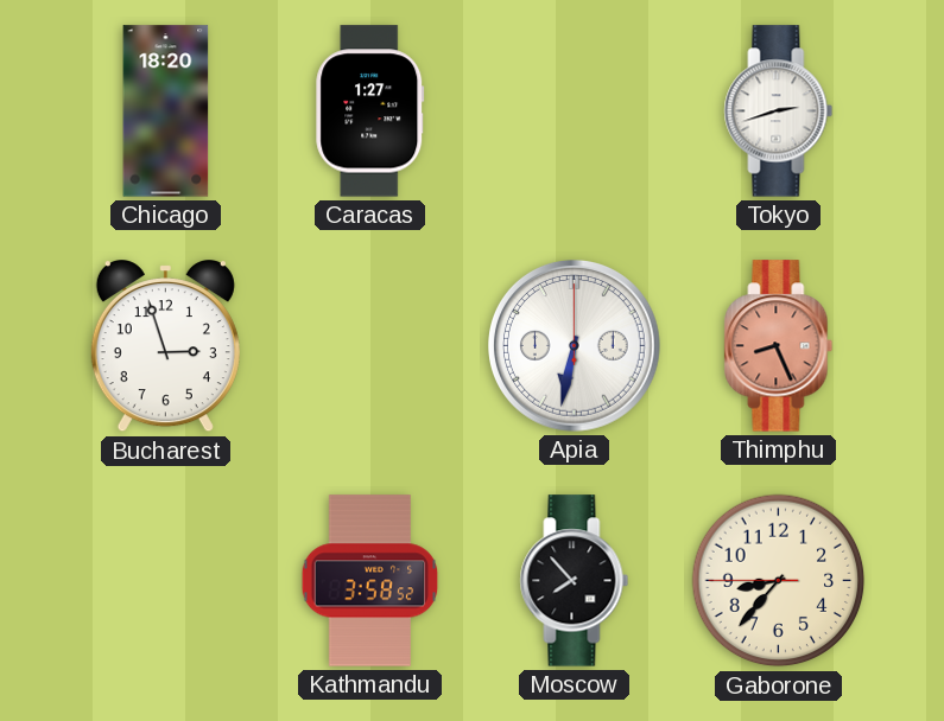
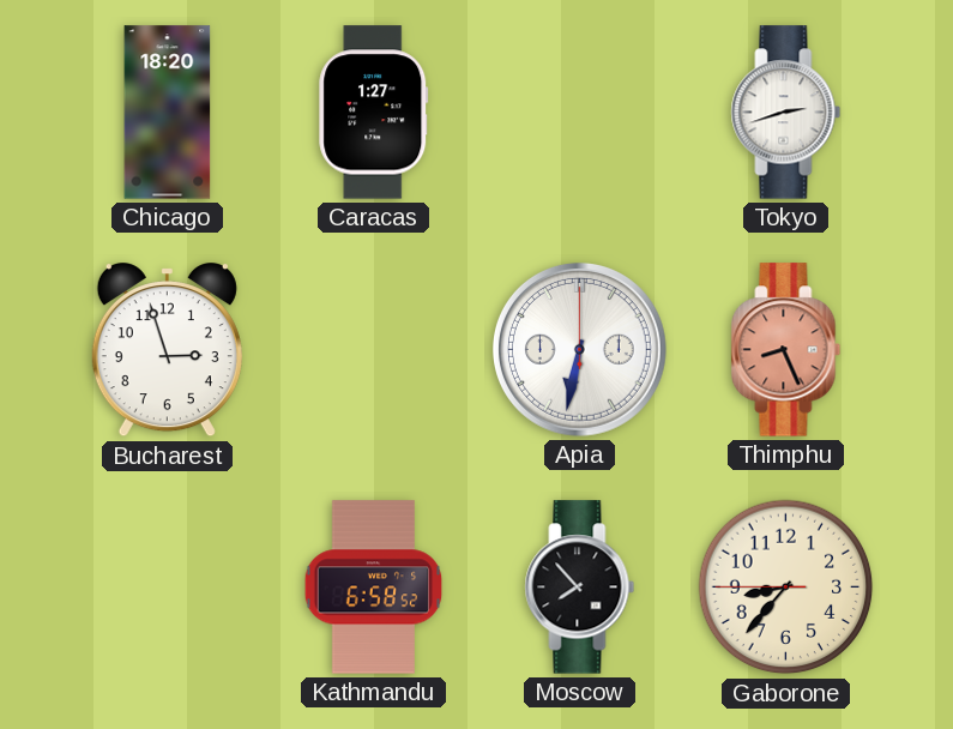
Kathmandu: 3:58 -> 6:58
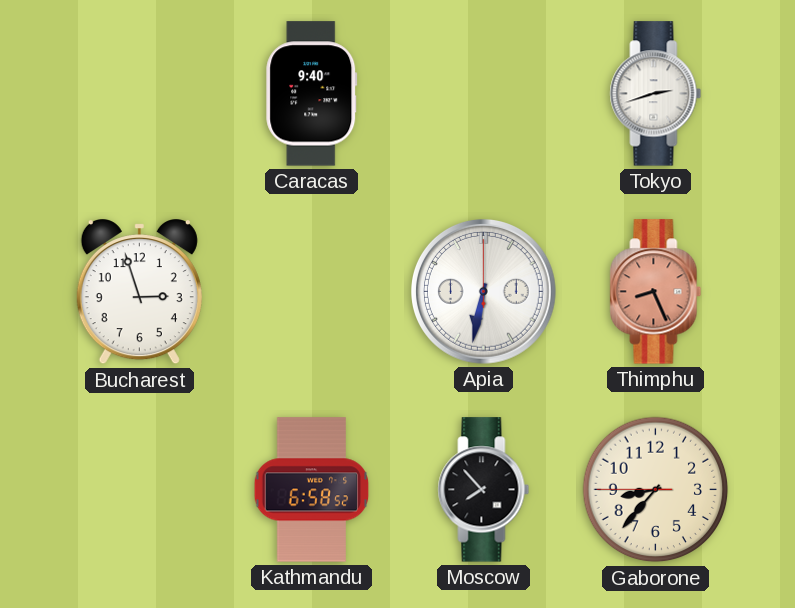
Chicago: 18:20 -> none
Caracas: 1:27 -> 9:40
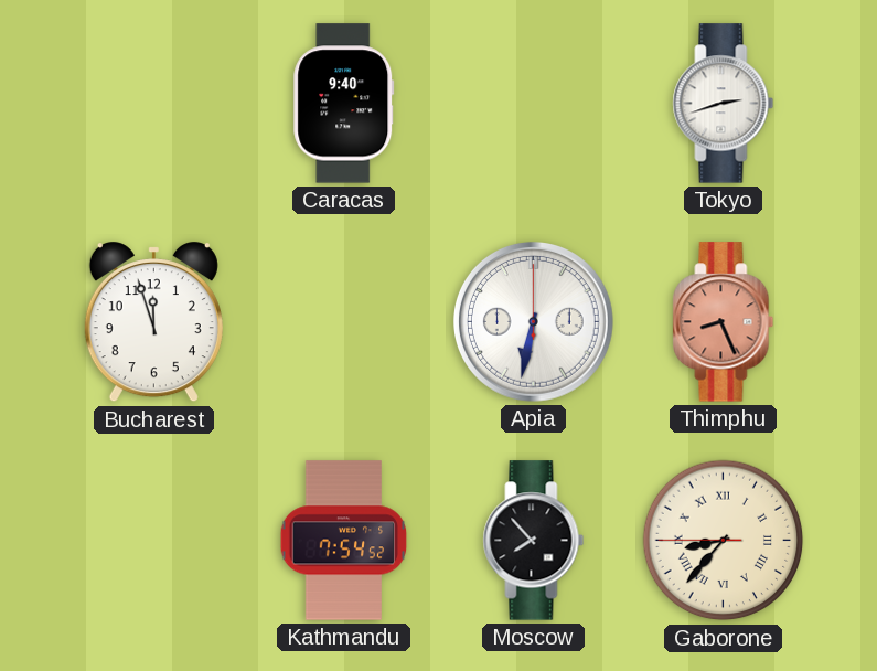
Bucharest: 2:57 -> 11:57
Kathmandu: 6:58 -> 7:54
Gaborone numerals: Arabic -> Roman
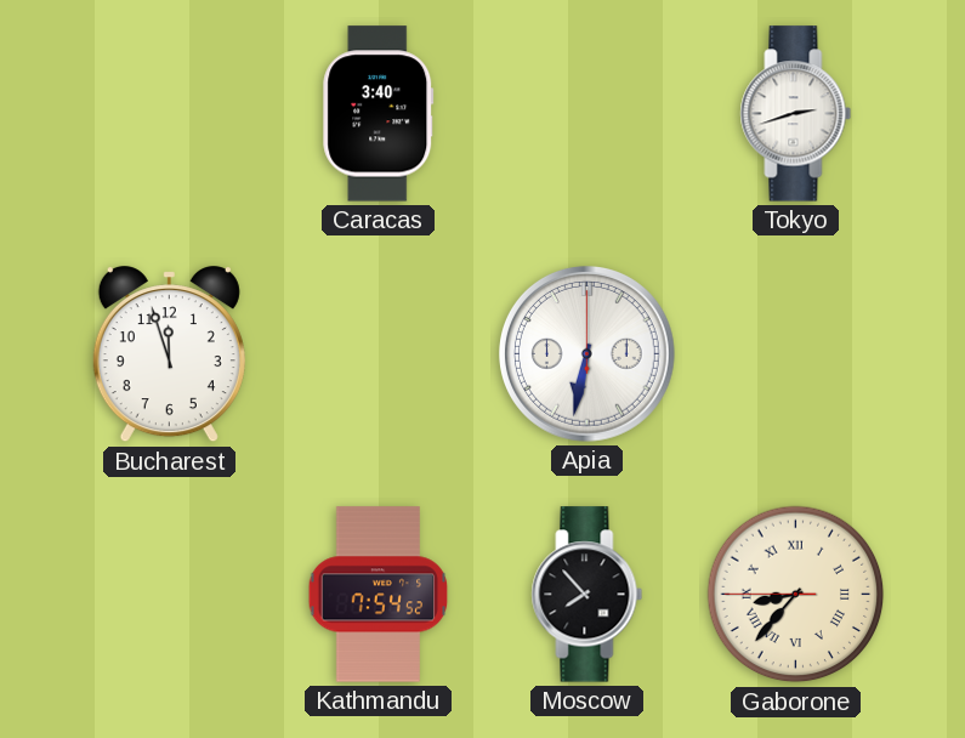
Caracas: 9:40 -> 3:40
Thimphu: 8:26 -> none
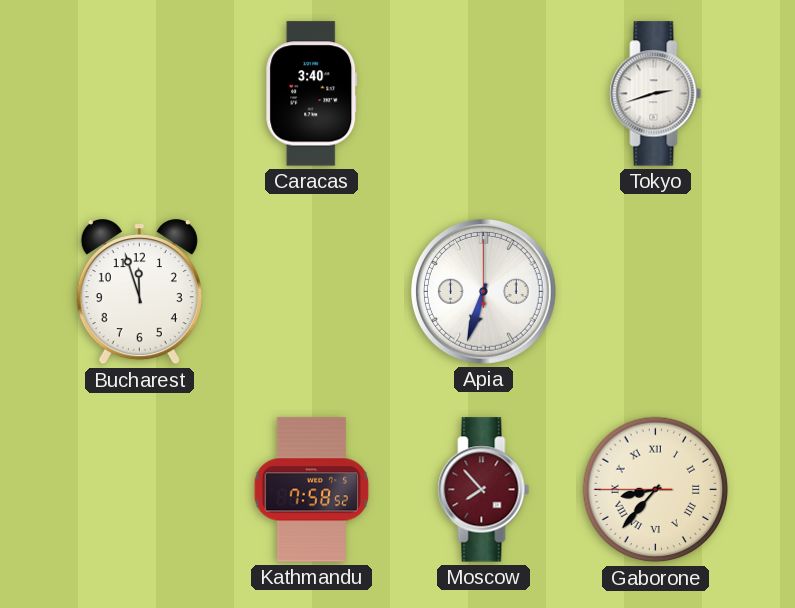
Apia: 6:32 -> 6:33
Kathmandu: 7:54 -> 7:58
Moscow dial: black -> burgundy
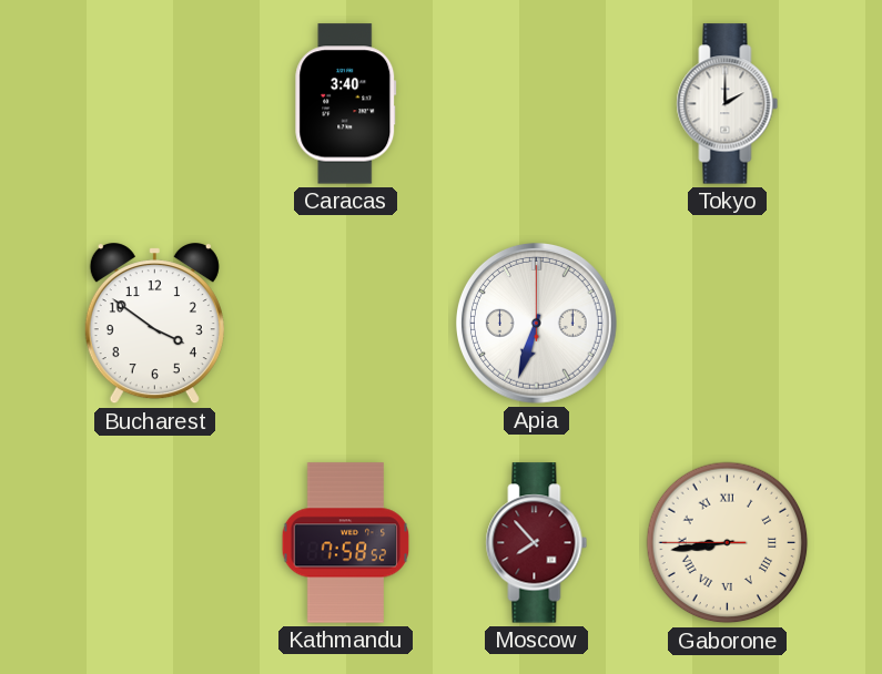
Tokyo: 2:42 -> 2:00
Bucharest: 11:57 -> 3:51
Gaborone: 8:36 -> 8:43
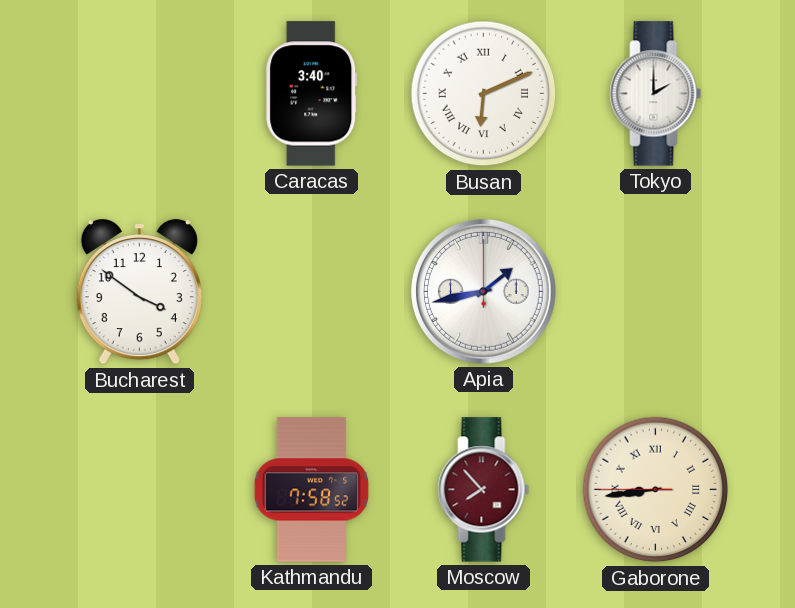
Busan: none -> 6:11
Apia: 6:33 -> 1:43
